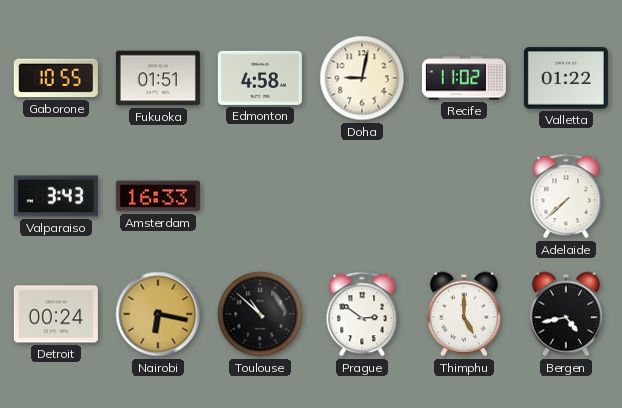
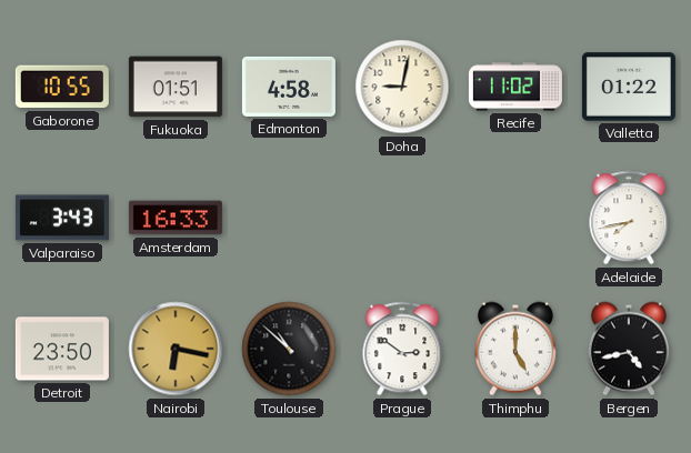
Adelaide: 7:38 -> 7:43
Detroit: 00:24 -> 23:50
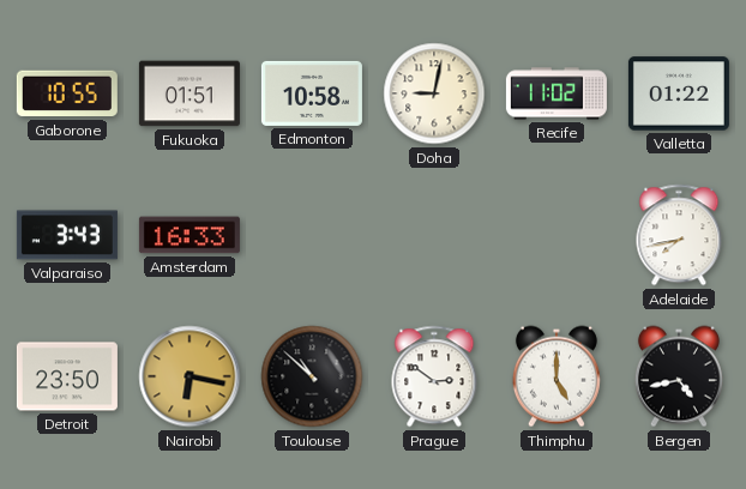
Edmonton: 4:58 -> 10:58
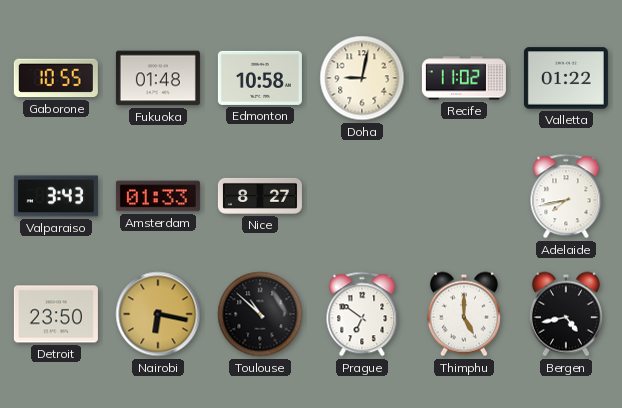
Fukuoka: 01:51 -> 01:48
Amsterdam: 16:33 -> 01:33
Nice: none -> 8:27
Prague: 2:51 -> 6:51
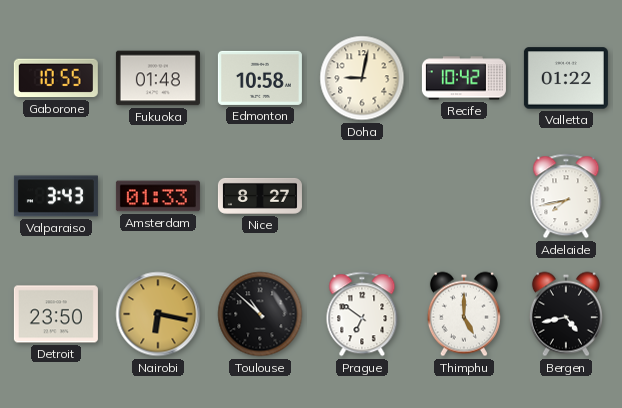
Recife: 11:02 -> 10:42
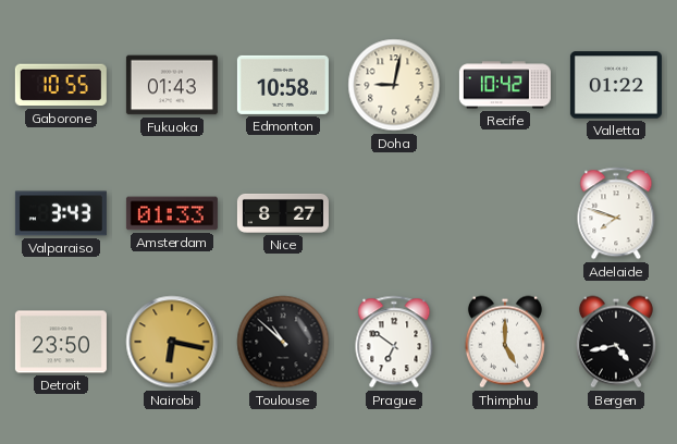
Fukuoka: 01:48 -> 01:43
Adelaide: 7:43 -> 7:48
